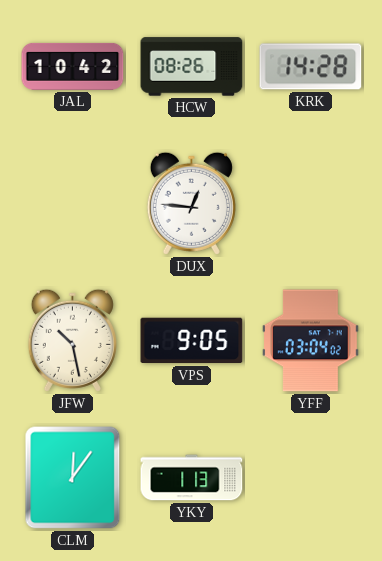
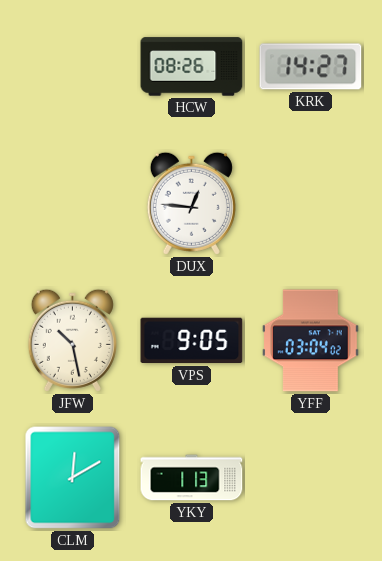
JAL: 10:42 -> none
KRK: 14:28 -> 14:27
CLM: 12:06 -> 12:10
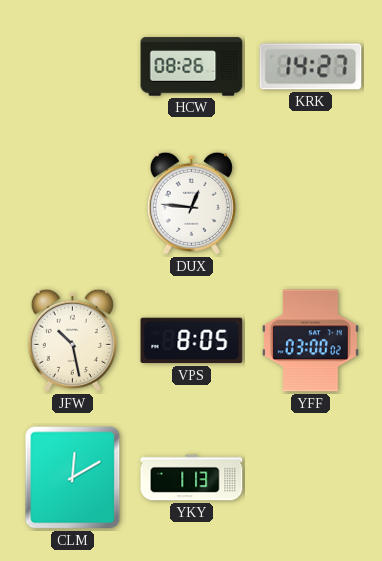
VPS: 9:05 -> 8:05
YFF: 03:04 -> 03:00
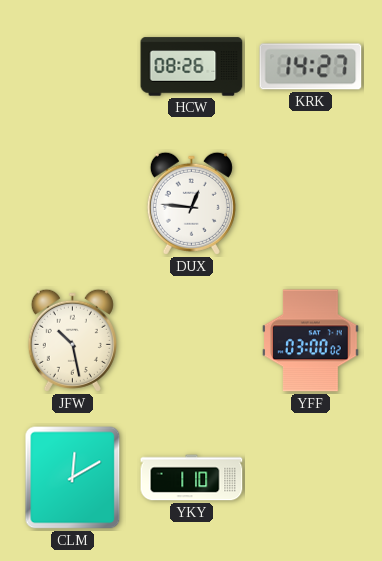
VPS: 8:05 -> none
YKY: 1:13 -> 1:10
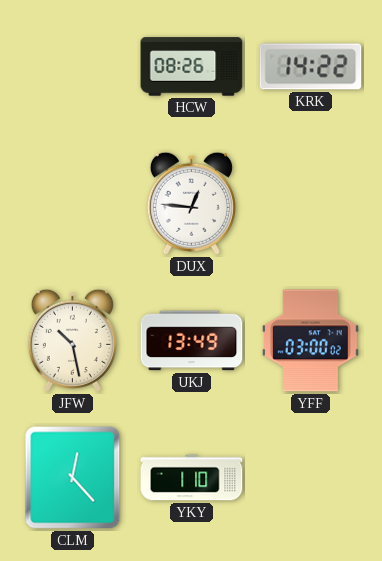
KRK: 14:27 -> 14:22
UKJ: none -> 13:49
CLM: 12:10 -> 12:23
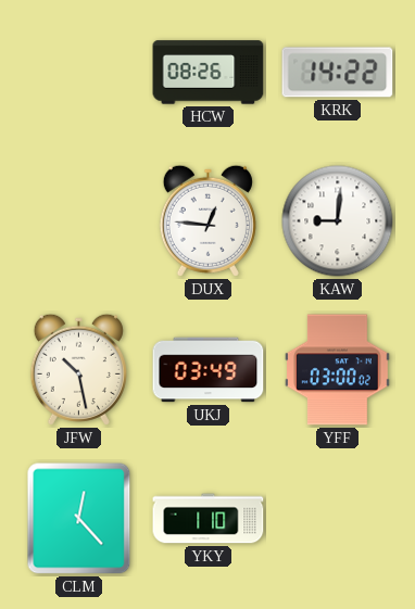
KAW: none -> 9:01
UKJ: 13:49 -> 03:49
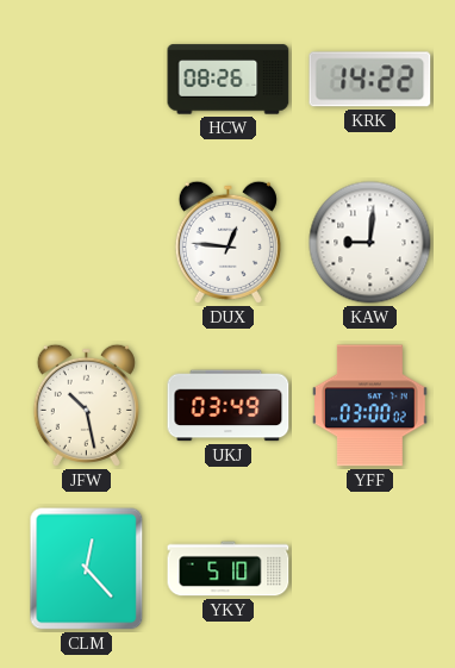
YKY: 1:10 -> 5:10
